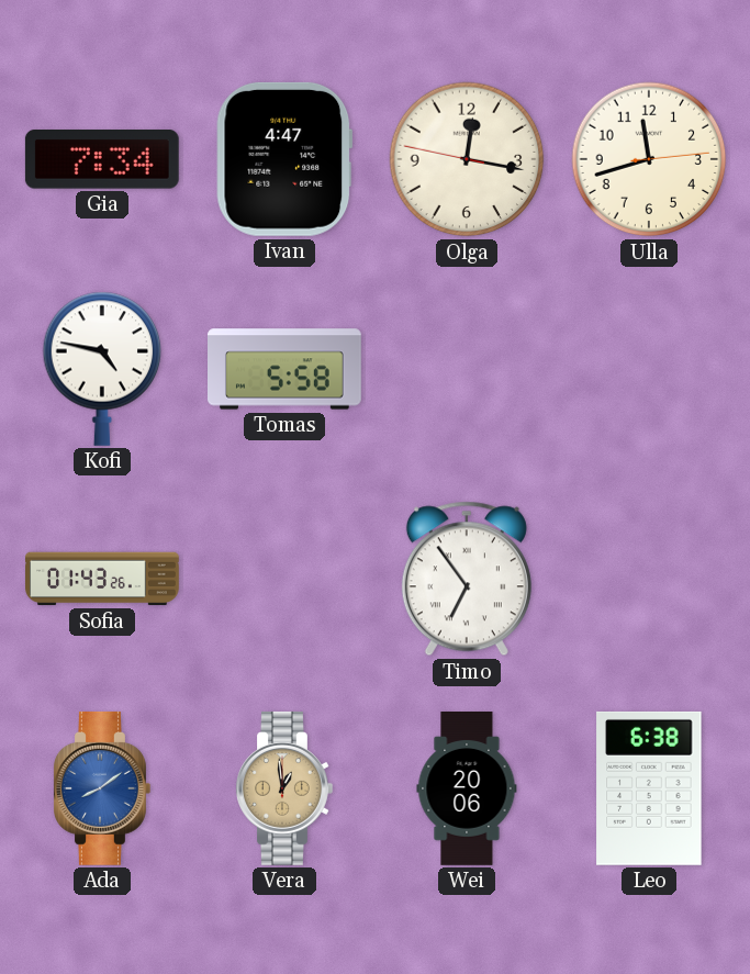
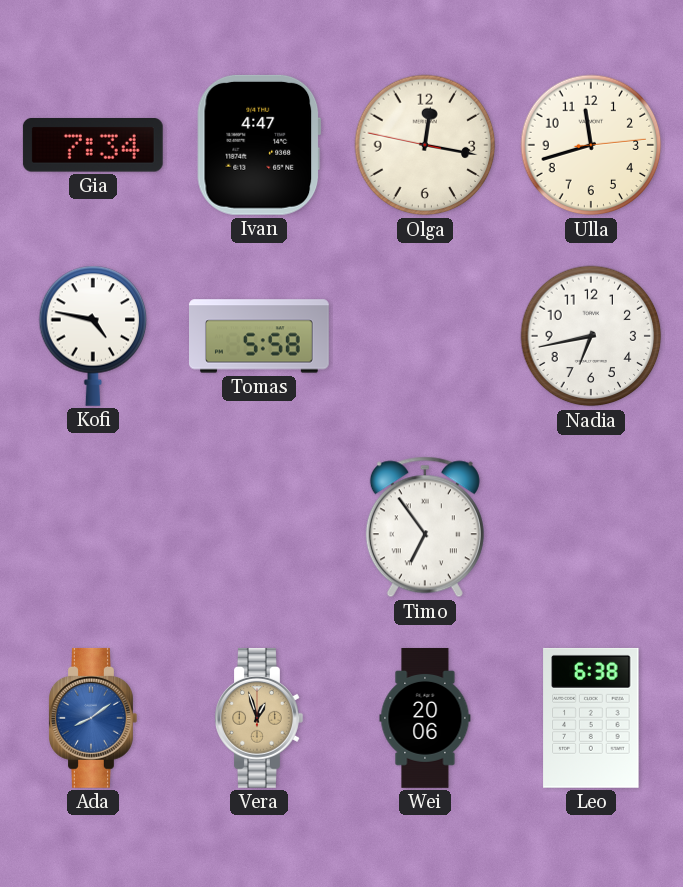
Nadia: none -> 6:43
Sofia: 01:43 -> none
Vera: 12:59 -> 12:57
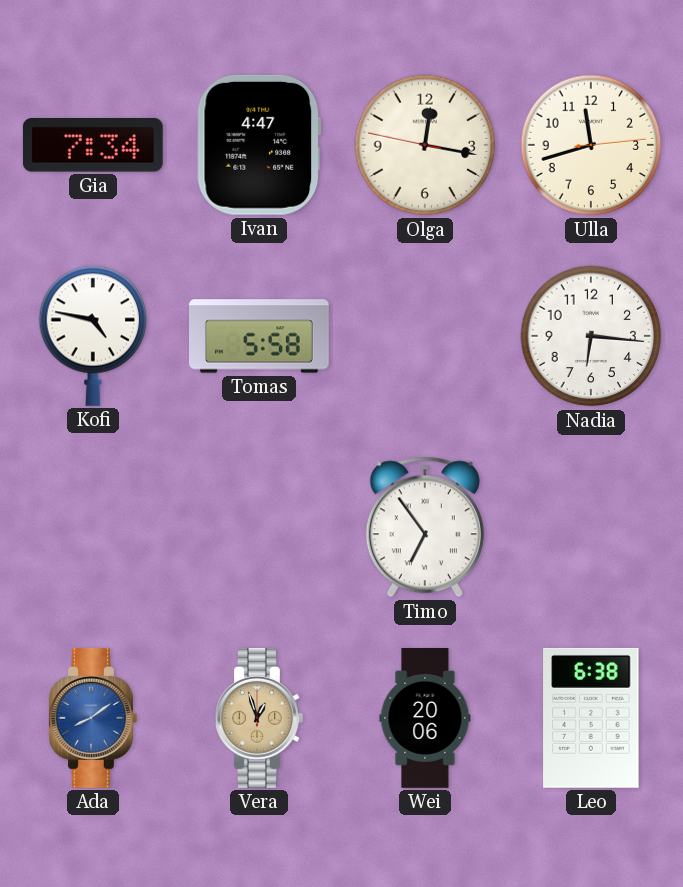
Nadia: 6:43 -> 6:16
